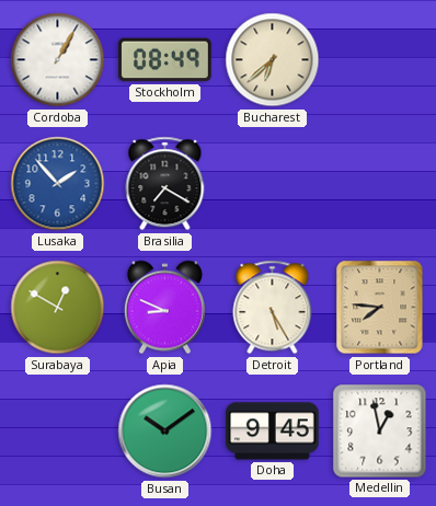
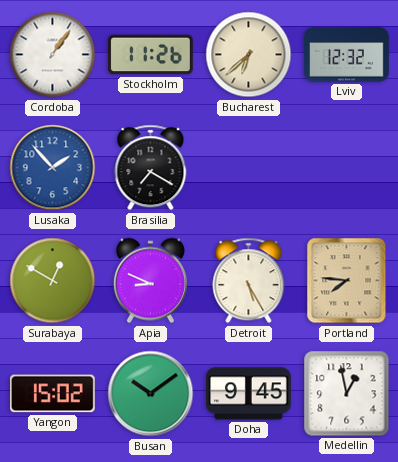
Cordoba: 1:05 -> 1:06
Stockholm: 08:49 -> 11:26
Lviv: none -> 12:32
Yangon: none -> 15:02
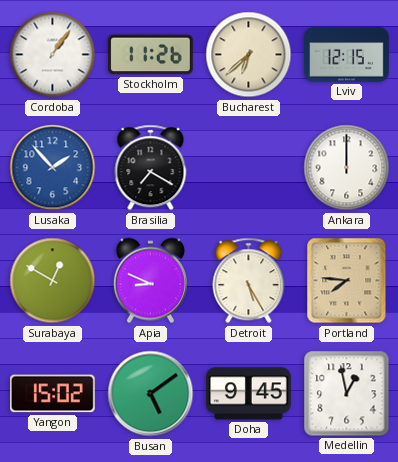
Lviv: 12:32 -> 12:15
Ankara: none -> 12:00
Busan: 10:09 -> 5:09
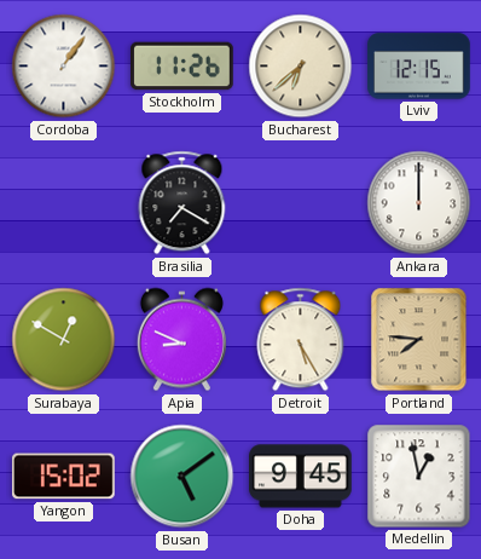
Lusaka: 1:53 -> none
